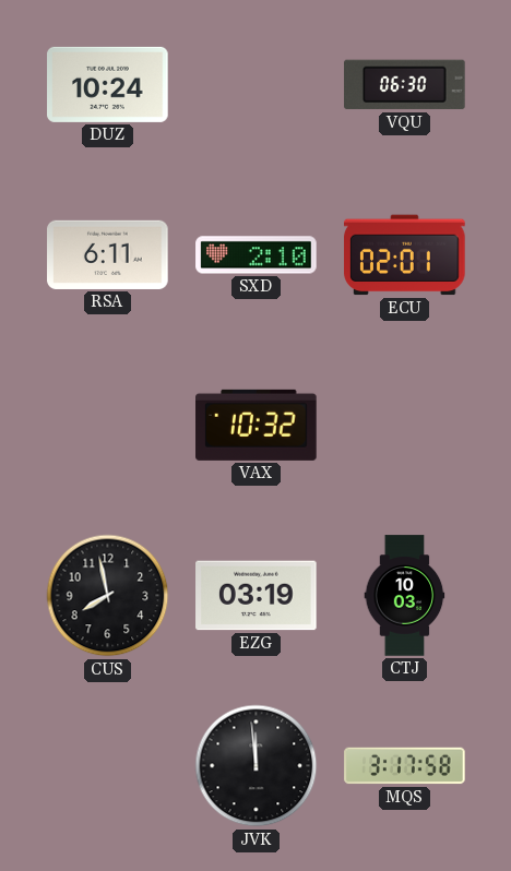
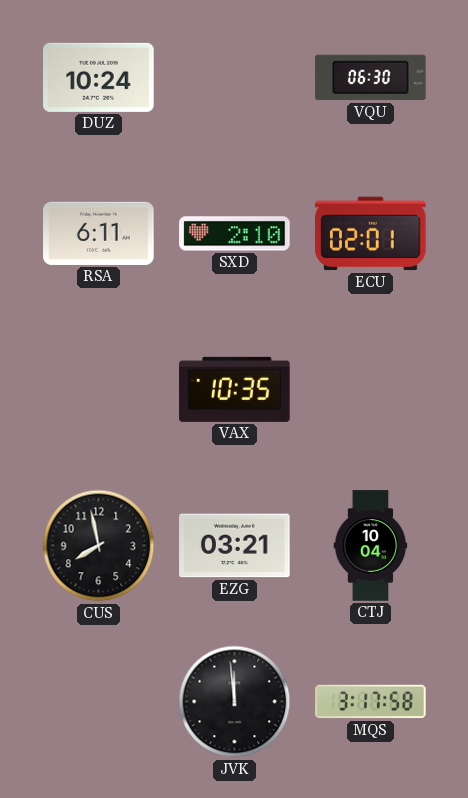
VAX: 10:32 -> 10:35
EZG: 03:19 -> 03:21
CTJ: 10:03 -> 10:04
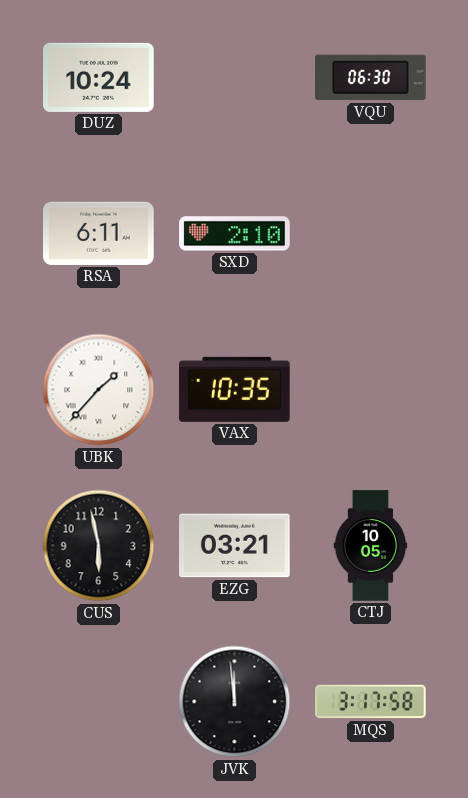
ECU: 02:01 -> none
UBK: none -> 1:37
CUS: 7:58 -> 5:58
CTJ: 10:04 -> 10:05
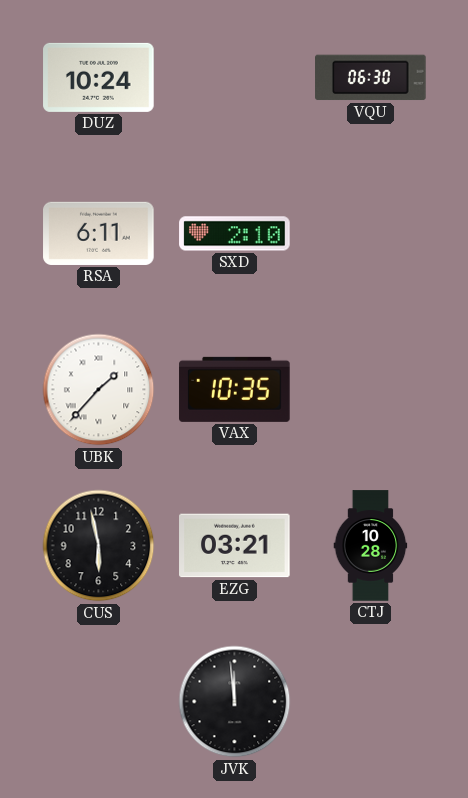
CTJ: 10:05 -> 10:28
MQS: 3:17 -> none
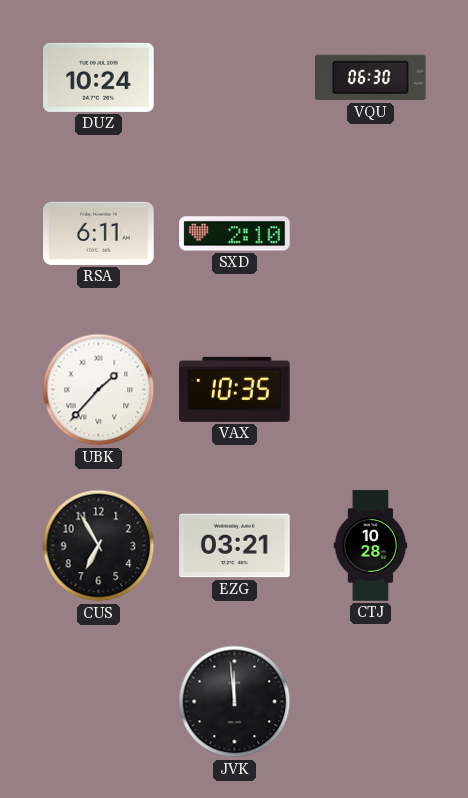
CUS: 5:58 -> 6:55
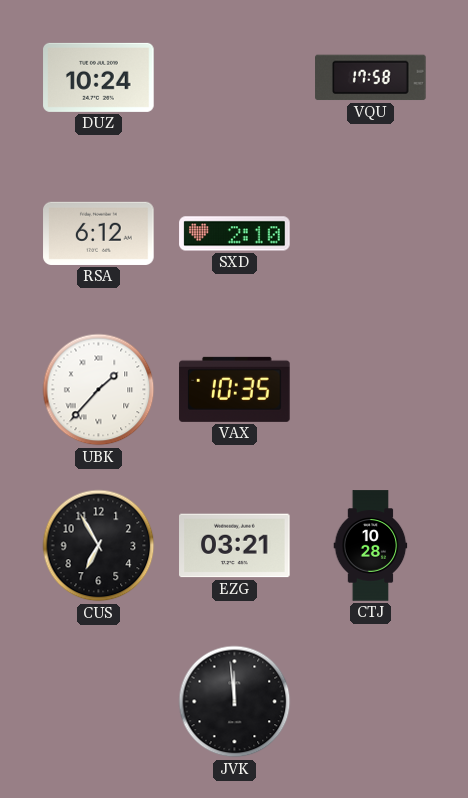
VQU: 06:30 -> 17:58
RSA: 6:11 -> 6:12
